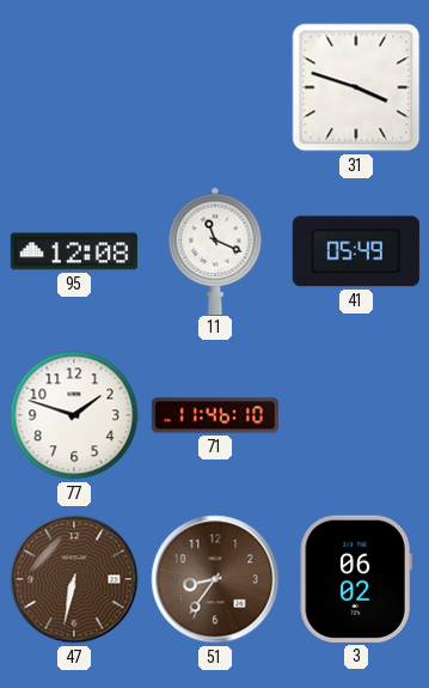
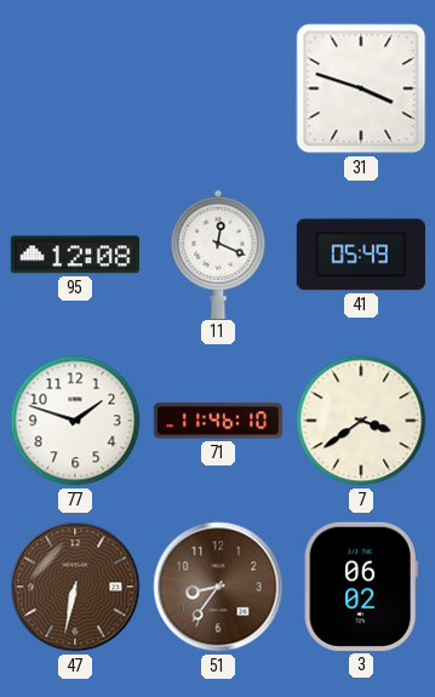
11: 11:19 -> 12:19
7: none -> 3:39
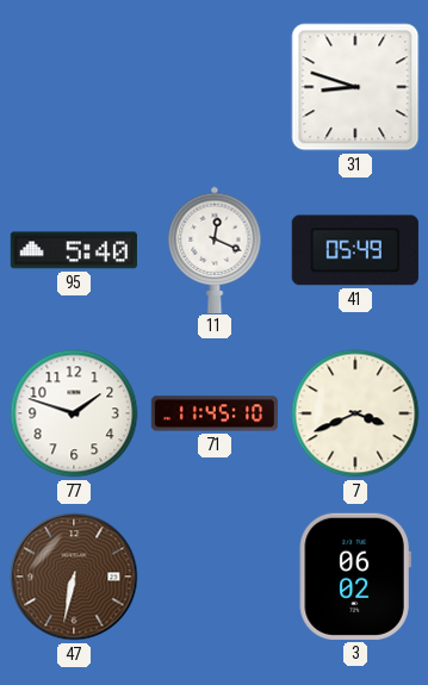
31: 3:48 -> 8:48
95: 12:08 -> 5:40
71: 11:46 -> 11:45
7: 3:39 -> 3:41
51: 8:36 -> none
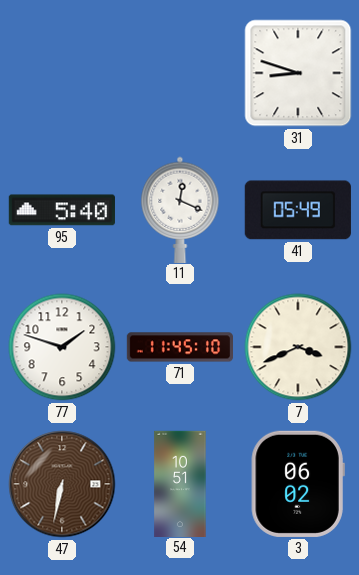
54: none -> 10:51
